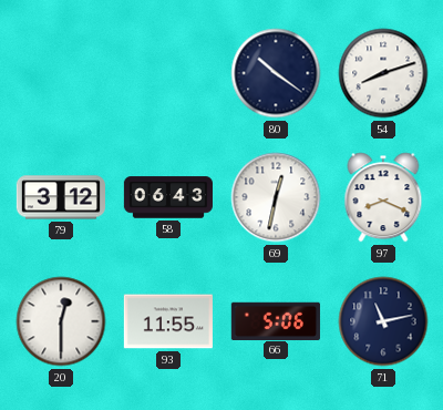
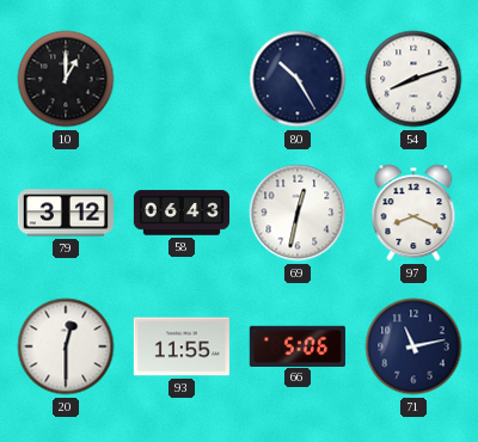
10: none -> 1:00
80: 10:21 -> 10:25
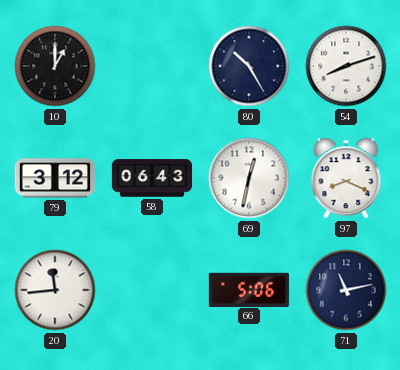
20: 12:30 -> 11:44
93: 11:55 -> none
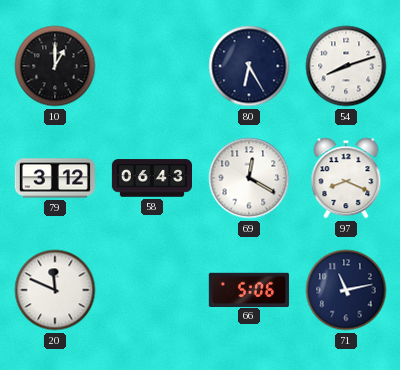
80: 10:25 -> 6:25
69: 12:32 -> 12:20
20: 11:44 -> 11:49
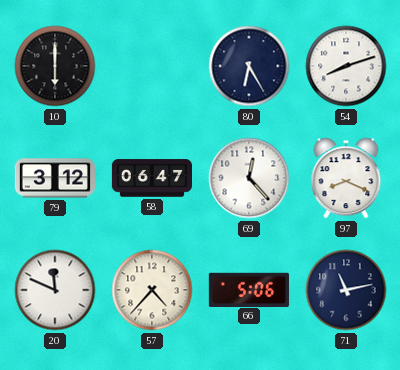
10: 1:00 -> 6:00
58: 06:43 -> 06:47
69: 12:20 -> 12:23
57: none -> 4:37
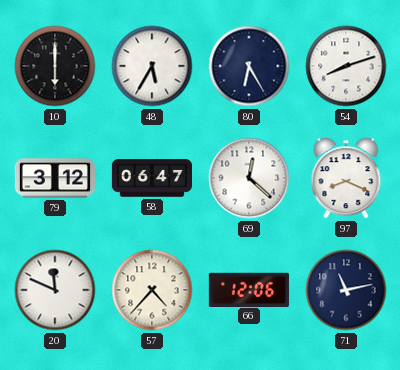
48: none -> 5:35
69: 12:23 -> 12:22
66: 5:06 -> 12:06
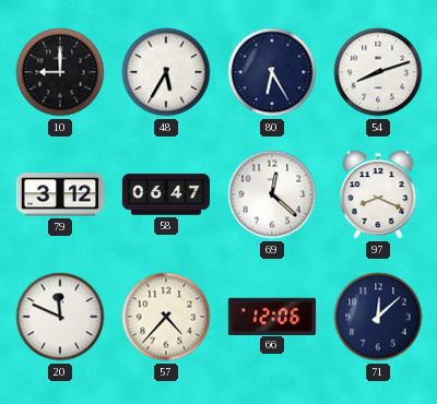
10: 6:00 -> 9:00
71: 11:13 -> 12:08
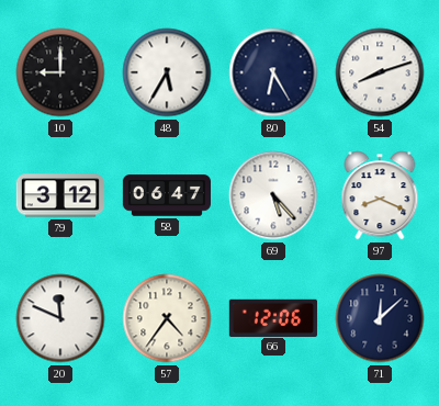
69: 12:22 -> 5:23
57: 4:37 -> 4:36
